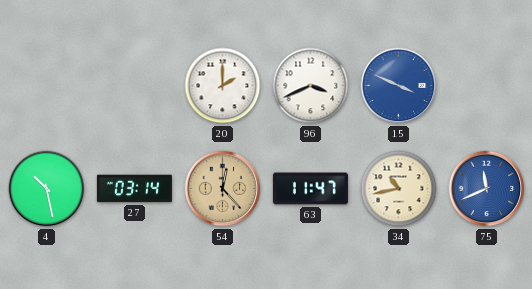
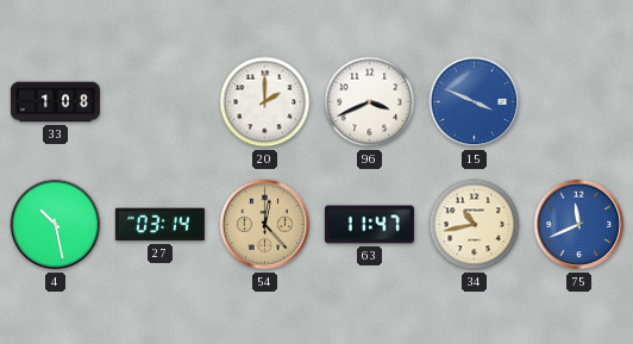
33: none -> 1:08
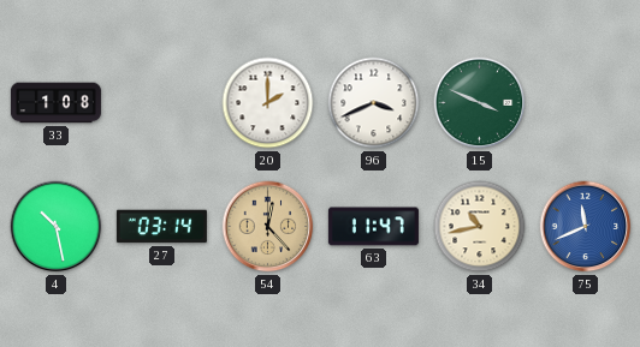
15 dial: blue -> green
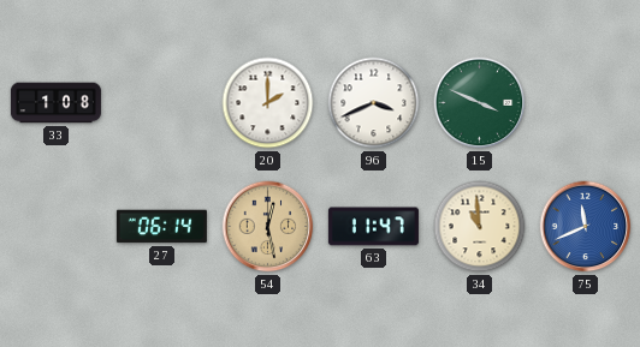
4: 10:28 -> none
27: 03:14 -> 06:14
54: 12:23 -> 12:28
34: 10:43 -> 10:59
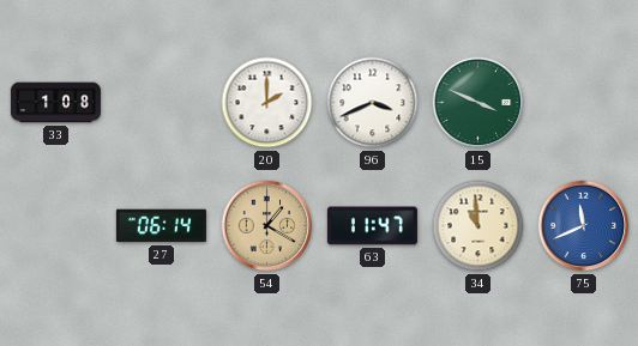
54: 12:28 -> 1:20
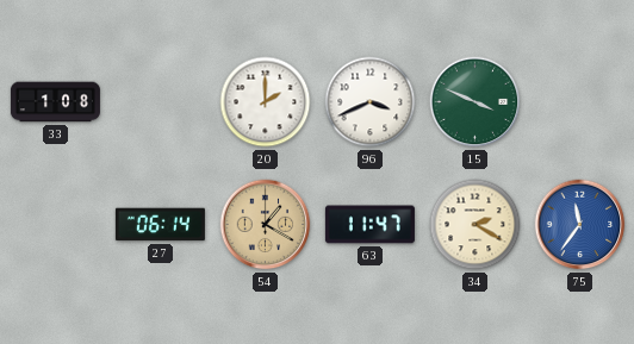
34: 10:59 -> 2:20
75: 11:41 -> 11:36
